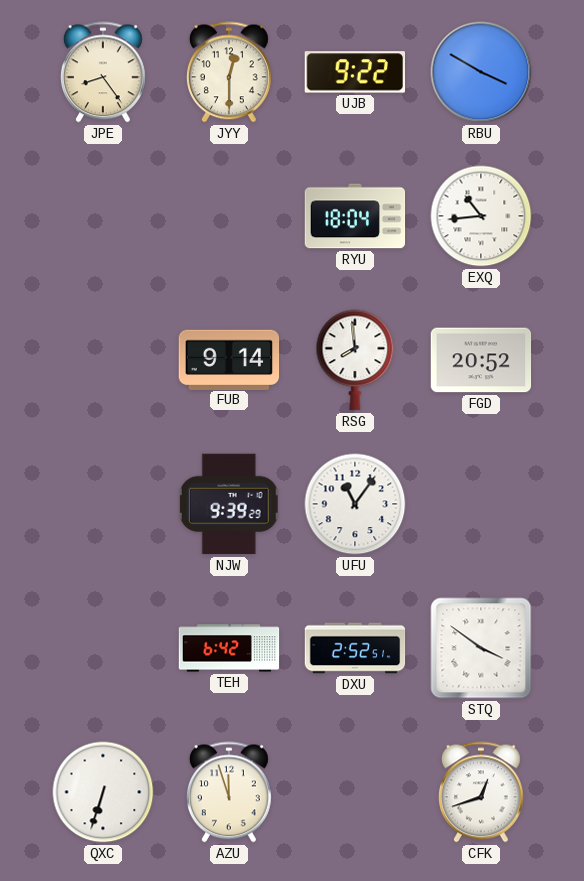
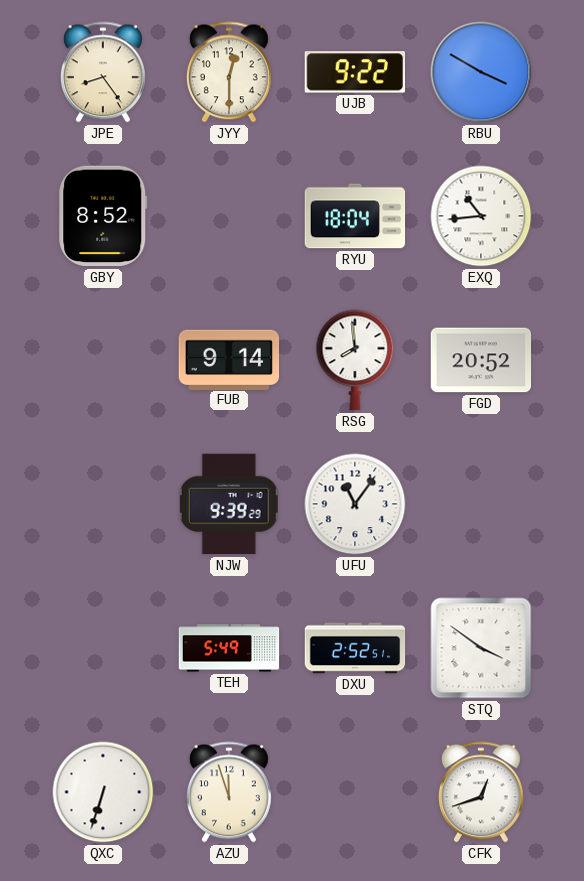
GBY: none -> 8:52
TEH: 6:42 -> 5:49
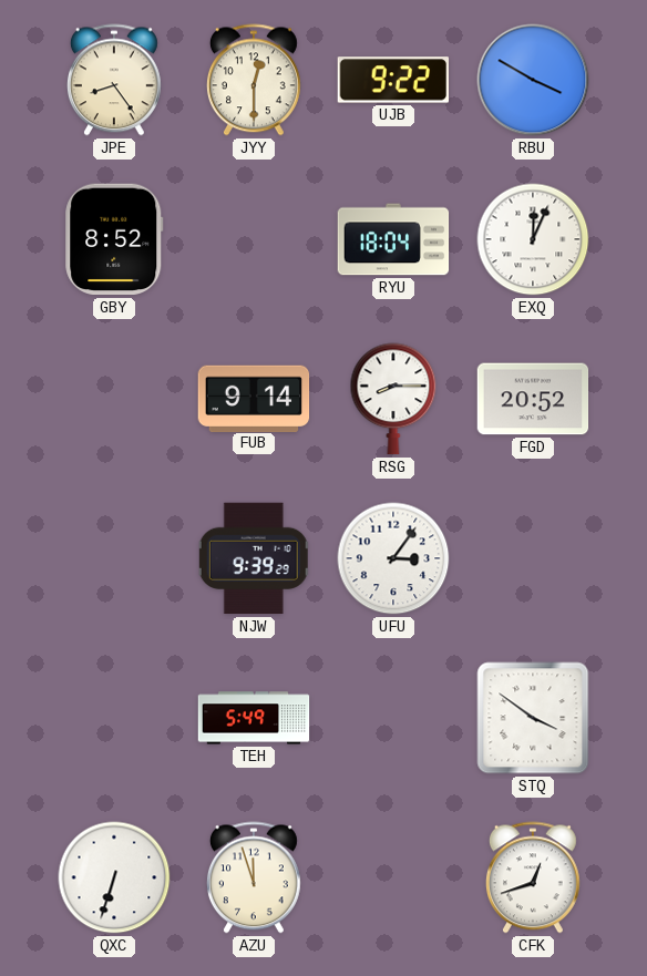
EXQ: 10:44 -> 12:04
RSG: 7:59 -> 8:15
UFU: 11:06 -> 3:06
DXU: 2:52 -> none
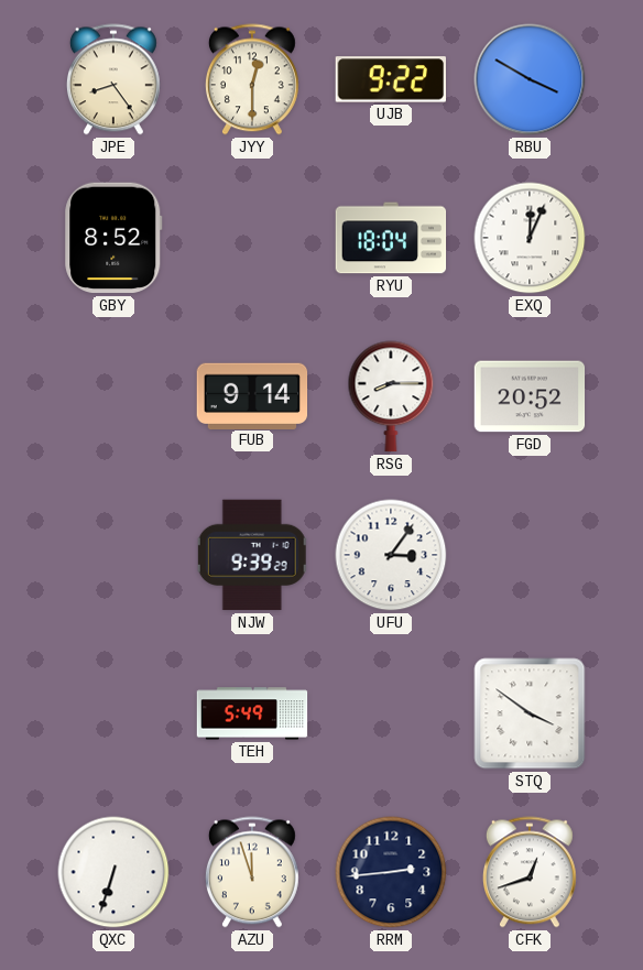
RRM: none -> 2:44
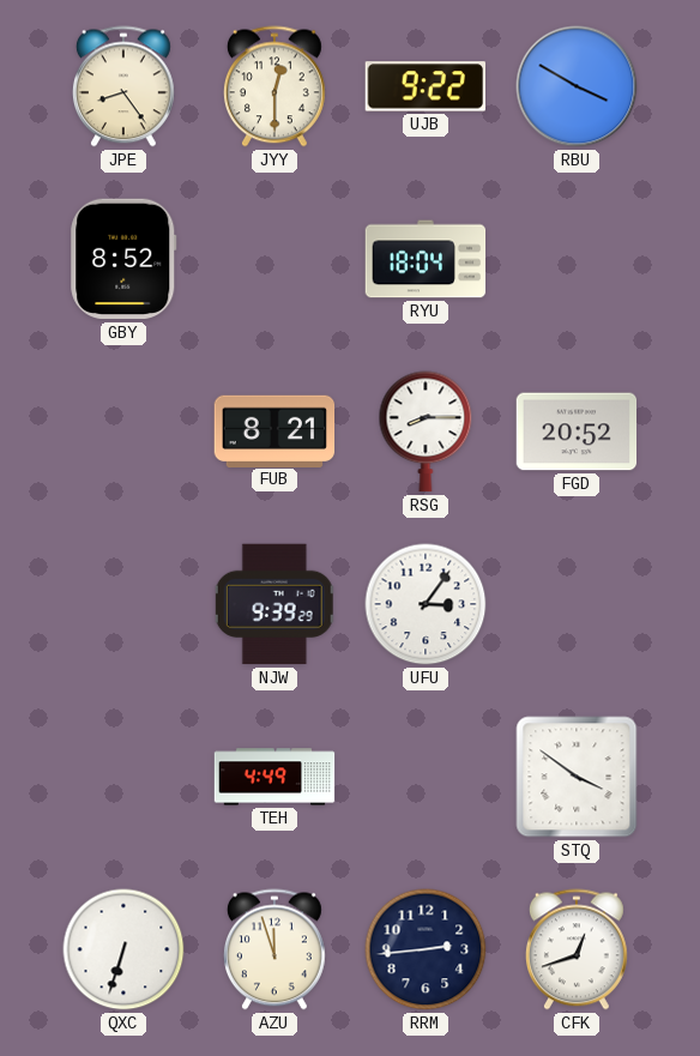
EXQ: 12:04 -> none
FUB: 9:14 -> 8:21
TEH: 5:49 -> 4:49
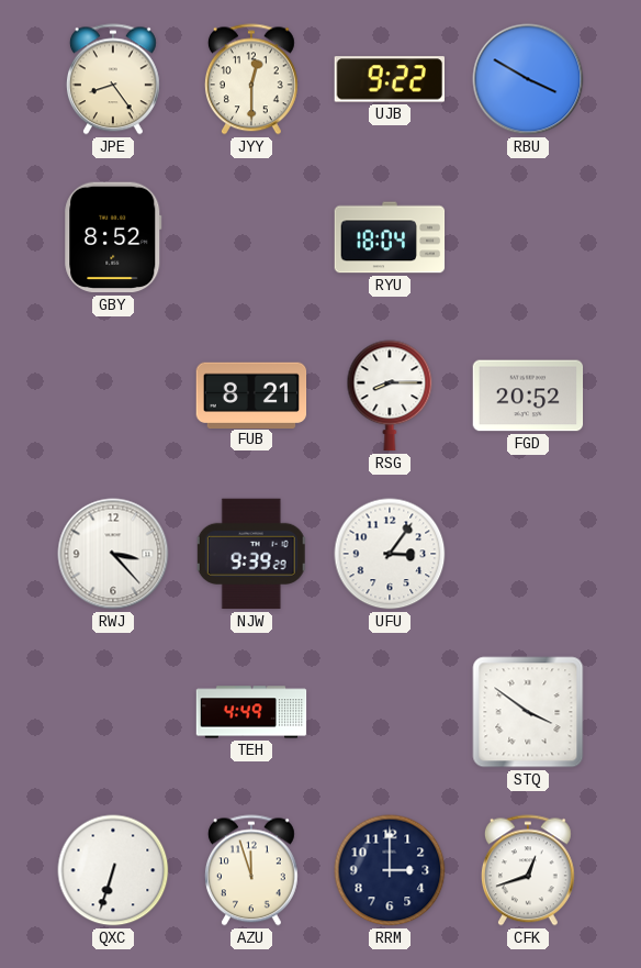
RWJ: none -> 3:23
RRM: 2:44 -> 3:00
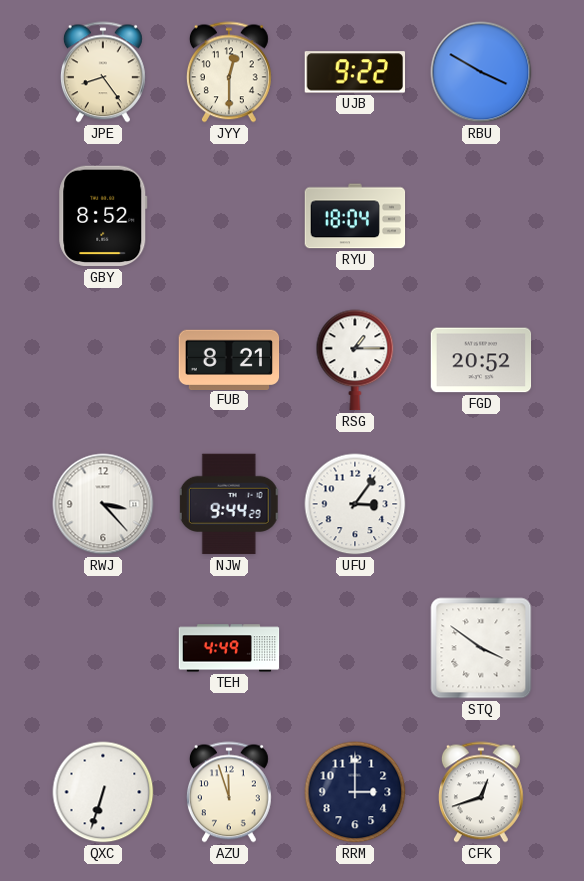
RSG: 8:15 -> 1:15
NJW: 9:39 -> 9:44
